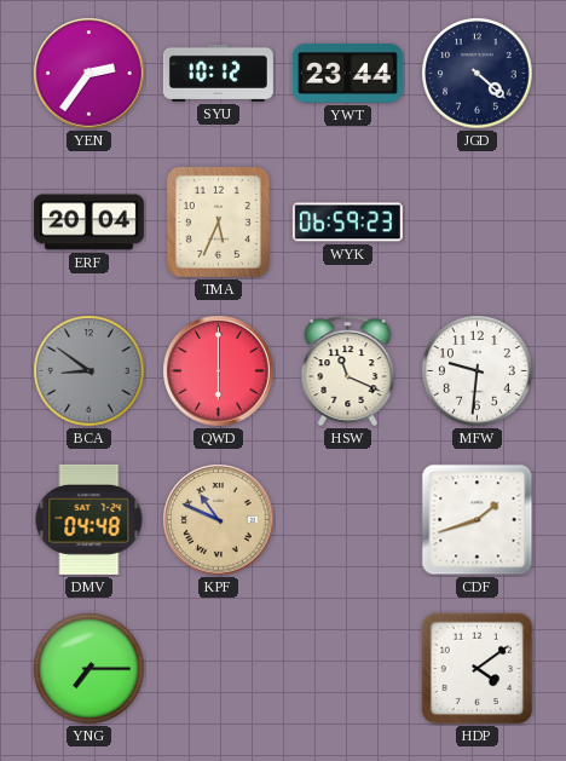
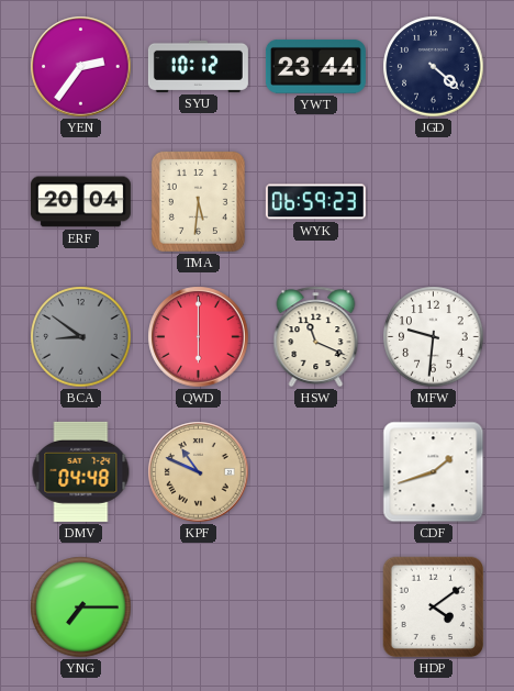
TMA: 5:34 -> 5:31
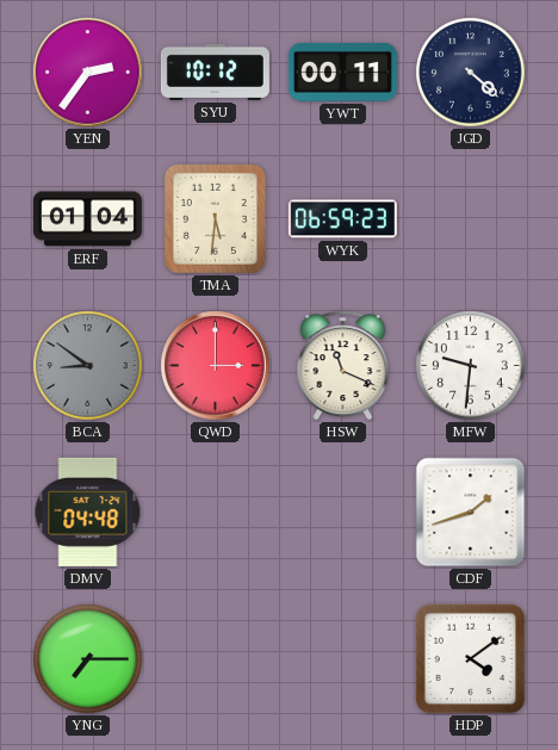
YWT: 23:44 -> 00:11
ERF: 20:04 -> 01:04
QWD: 6:00 -> 3:00
KPF: 10:49 -> none
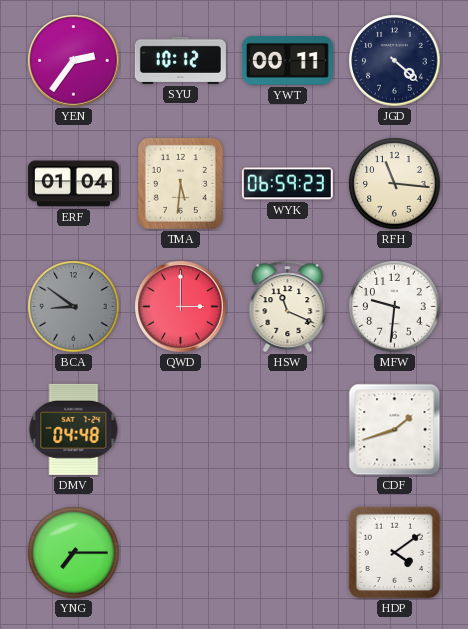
RFH: none -> 11:16
